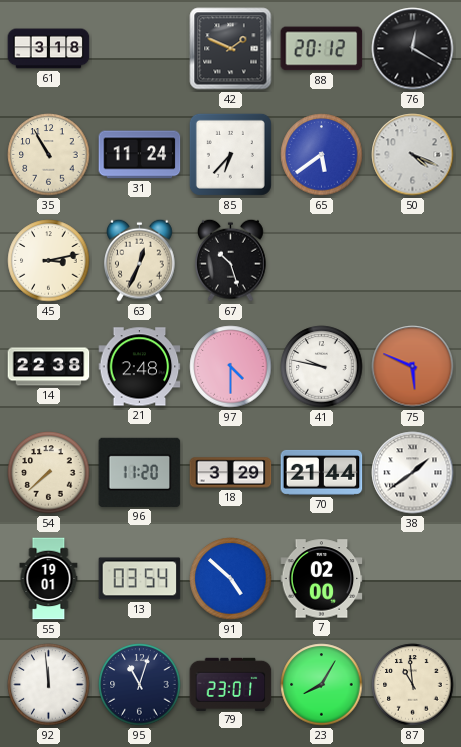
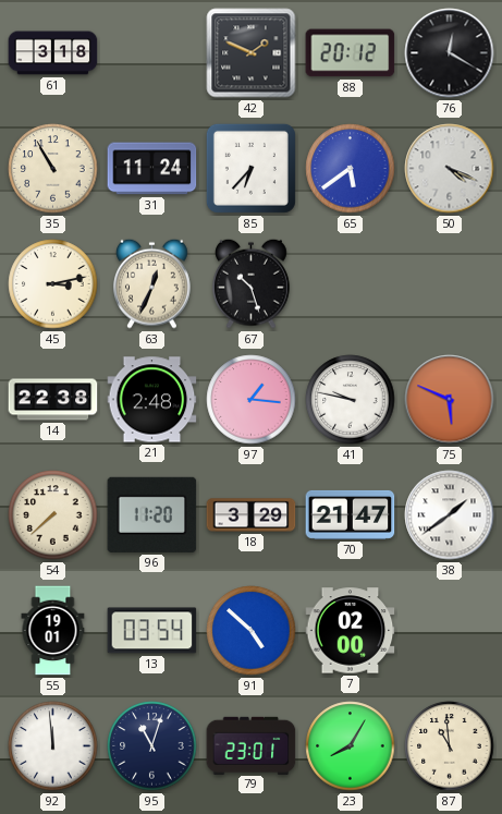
97: 4:30 -> 1:16
70: 21:44 -> 21:47
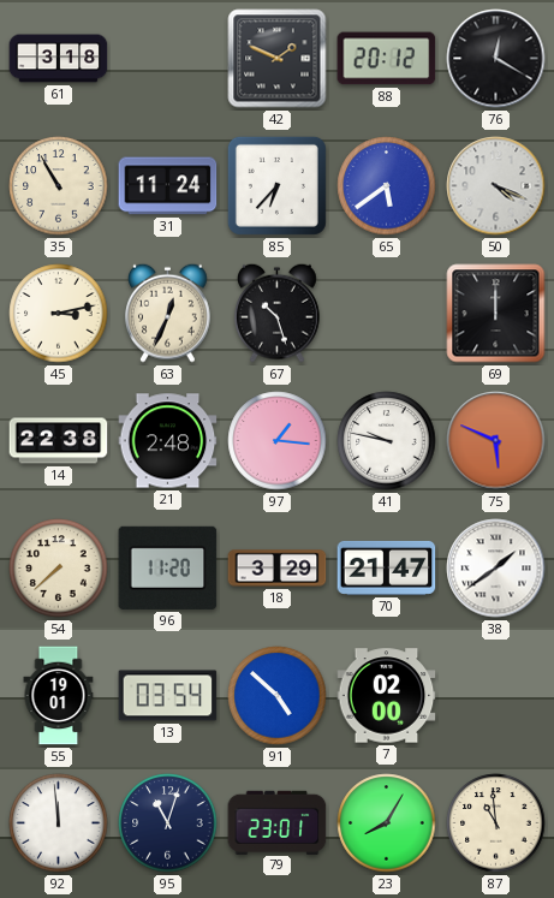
69: none -> 12:00
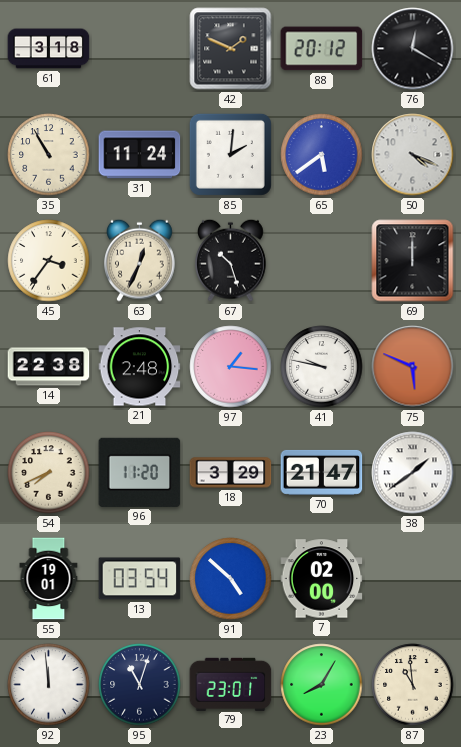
85: 6:37 -> 2:01
45: 3:13 -> 3:36
54: 7:38 -> 7:41
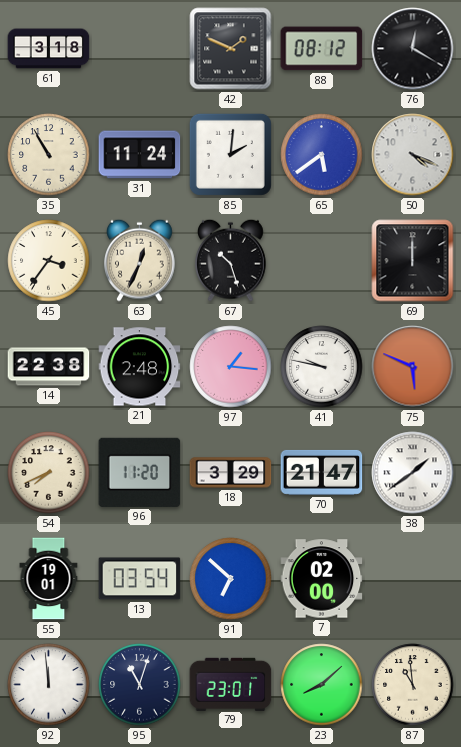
88: 20:12 -> 08:12
91: 4:52 -> 6:52
23: 8:05 -> 8:08
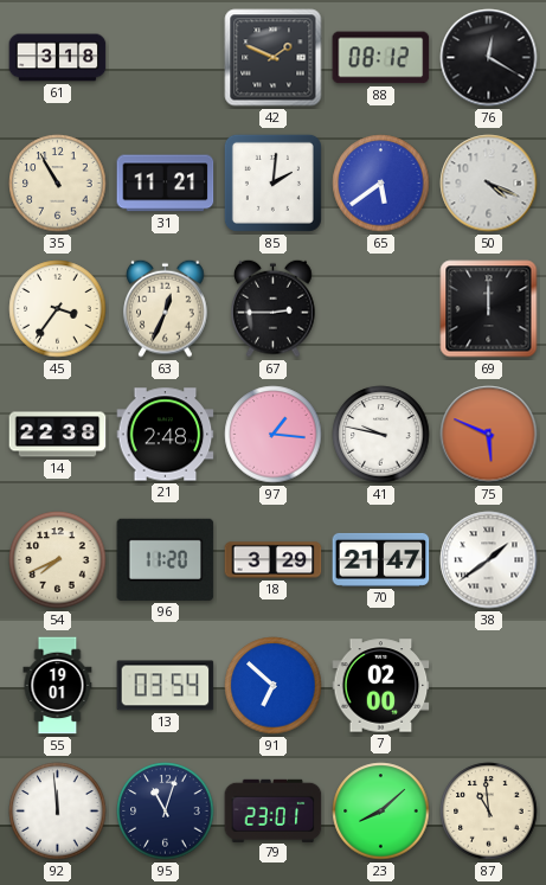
31: 11:24 -> 11:21
67: 10:27 -> 2:45
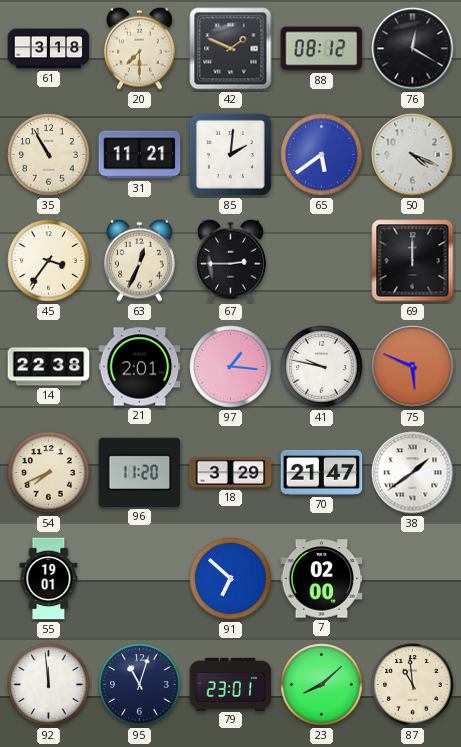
20: none -> 7:30
21: 2:48 -> 2:01
13: 03:54 -> none
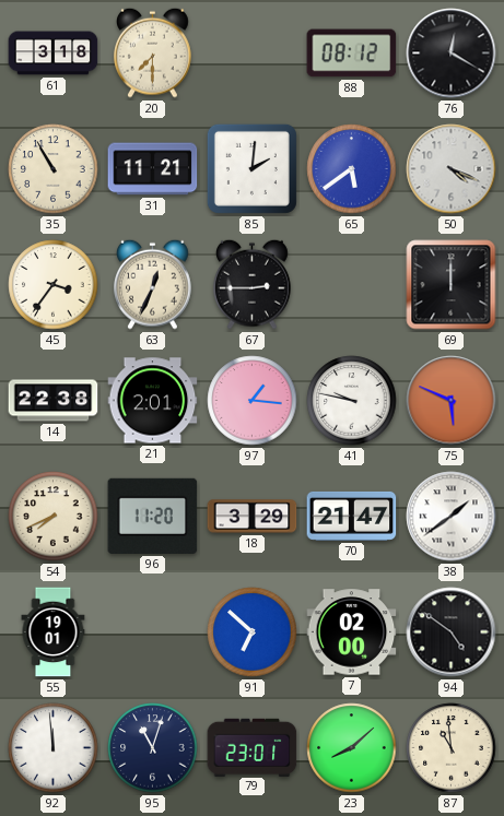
42: 1:49 -> none
94: none -> 4:51
